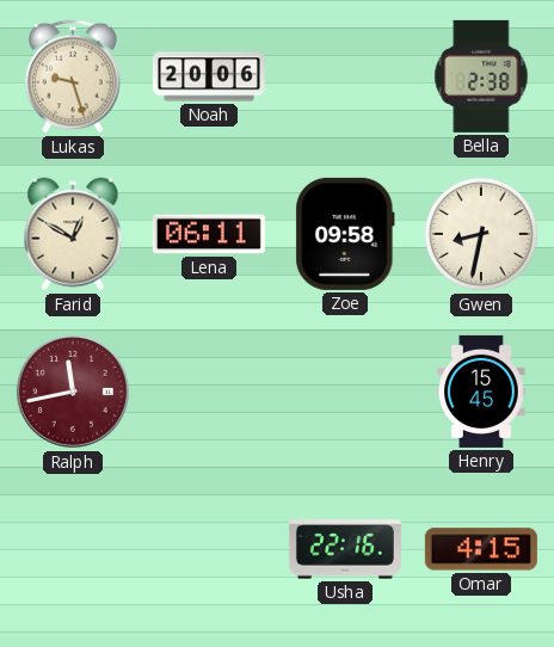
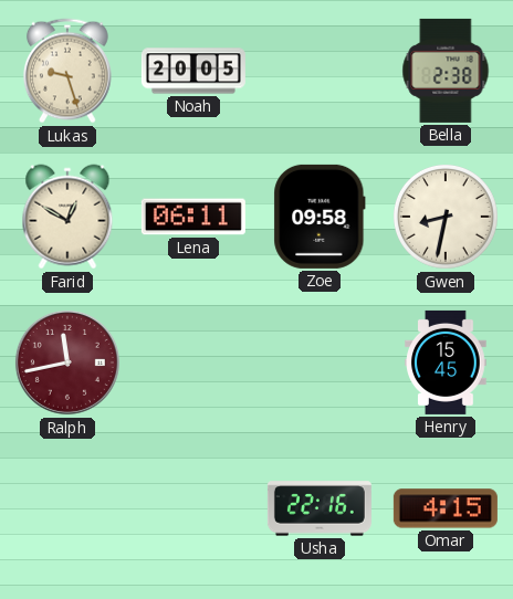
Noah: 20:06 -> 20:05
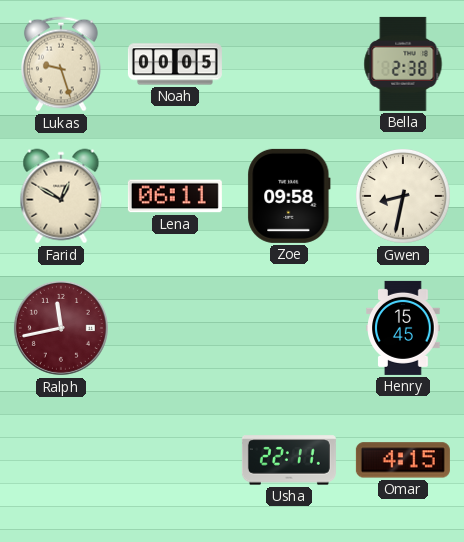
Noah: 20:05 -> 00:05
Usha: 22:16 -> 22:11
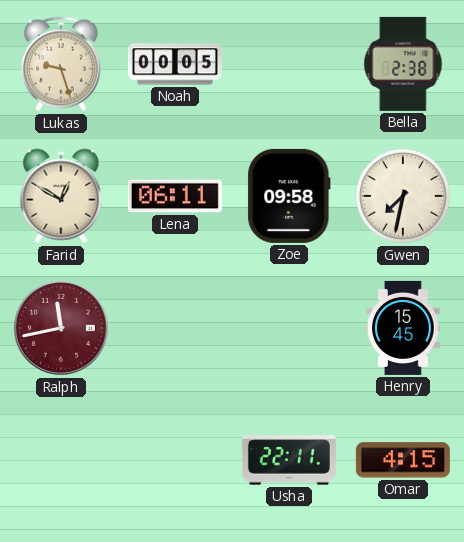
Gwen: 8:32 -> 7:32
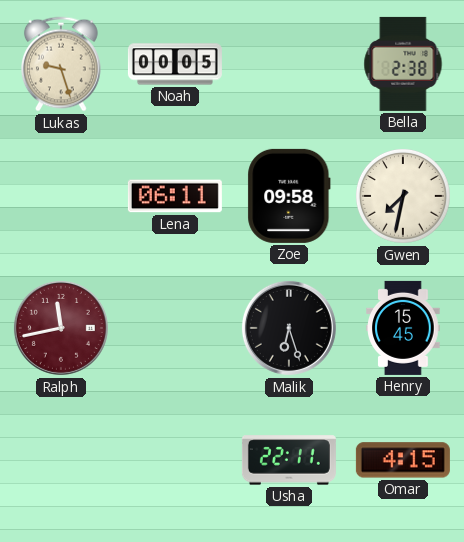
Farid: 12:50 -> none
Malik: none -> 6:27
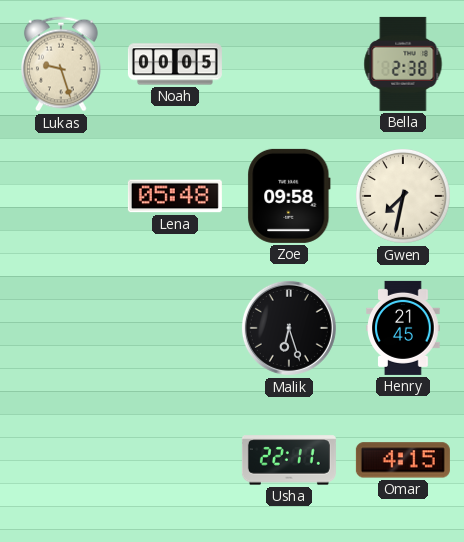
Lena: 06:11 -> 05:48
Ralph: 11:43 -> none
Henry: 15:45 -> 21:45
